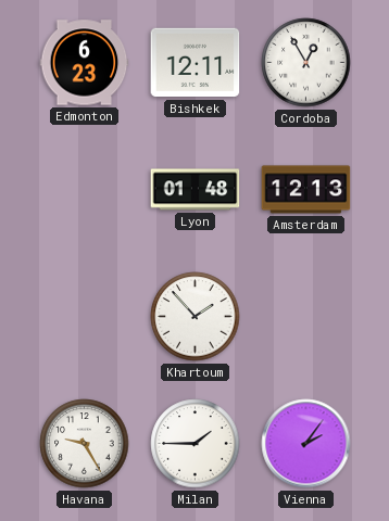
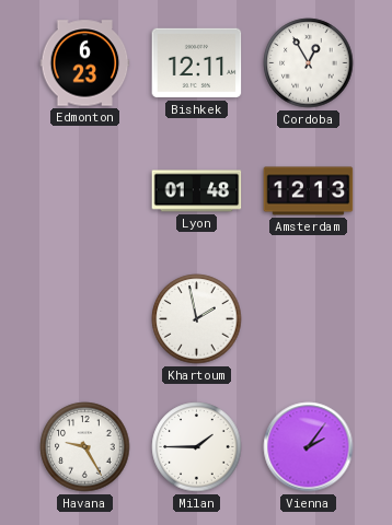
Khartoum: 1:53 -> 1:58
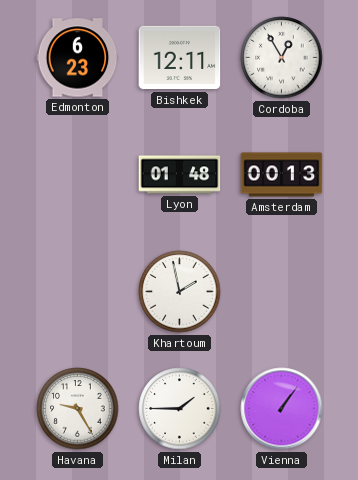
Amsterdam: 12:13 -> 00:13
Vienna: 2:06 -> 1:06
